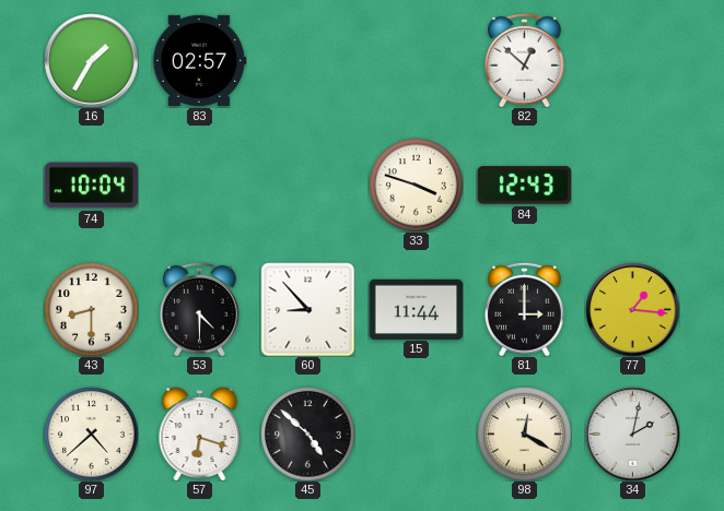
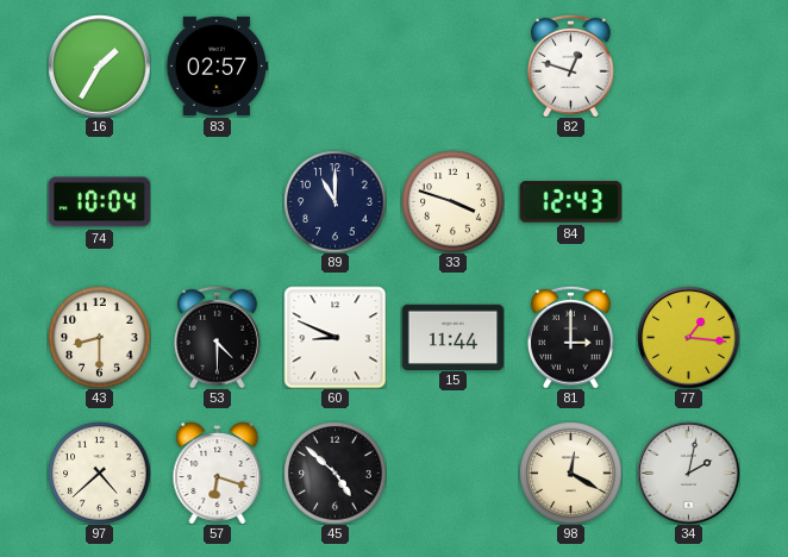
82: 12:52 -> 12:48
89: none -> 11:00
60: 8:53 -> 8:49
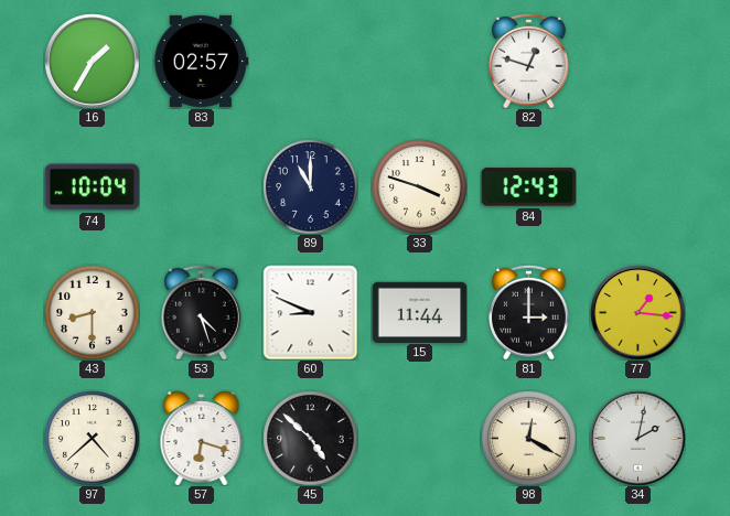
53: 4:30 -> 4:27
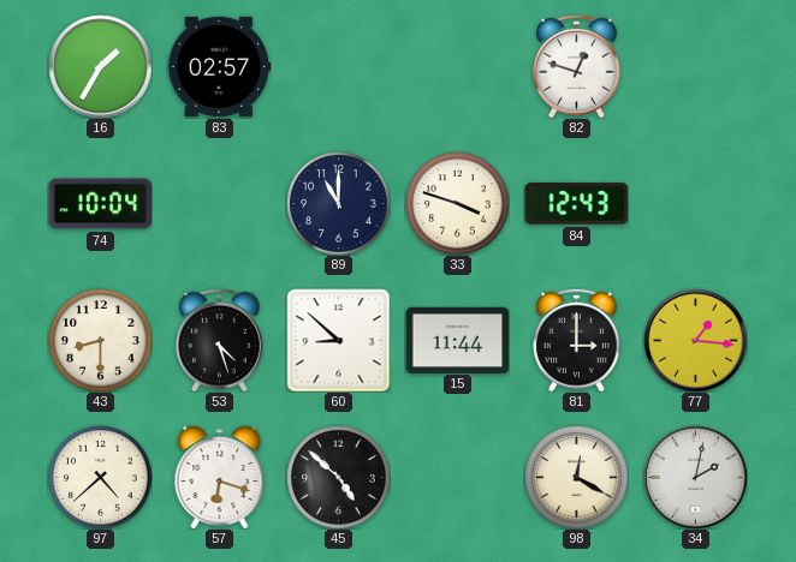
60: 8:49 -> 8:52
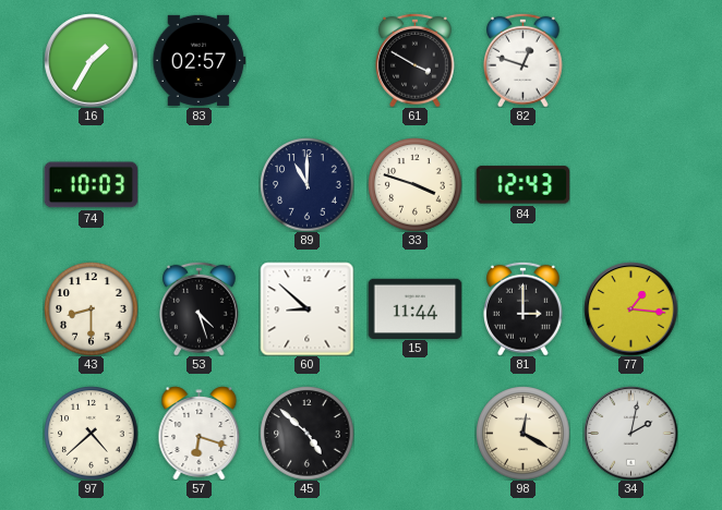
61: none -> 3:50
74: 10:04 -> 10:03
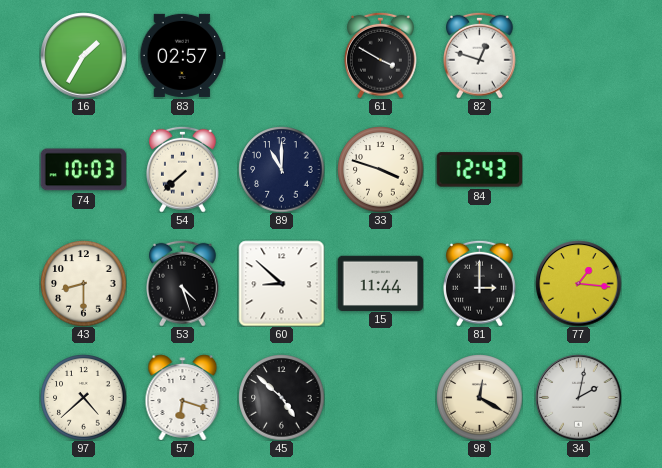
54: none -> 7:38
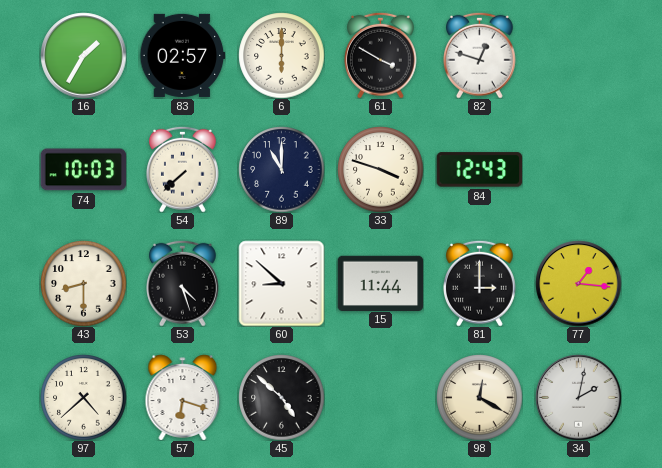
6: none -> 6:00
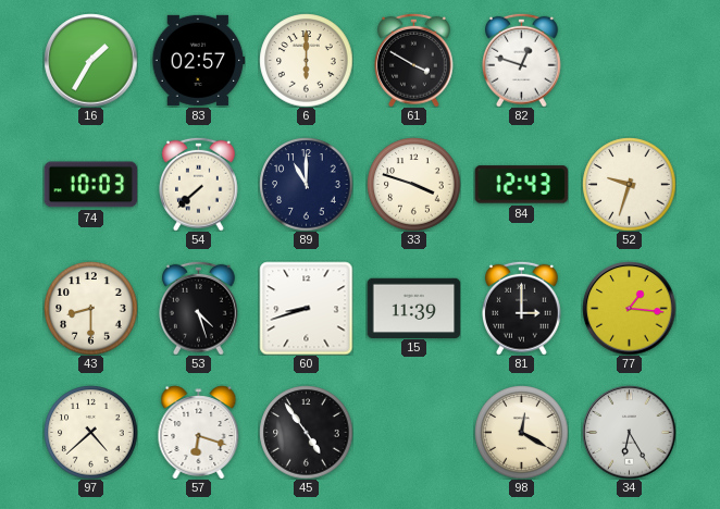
52: none -> 9:33
60: 8:52 -> 8:42
15: 11:44 -> 11:39
45: 4:52 -> 4:54
34: 2:02 -> 6:25
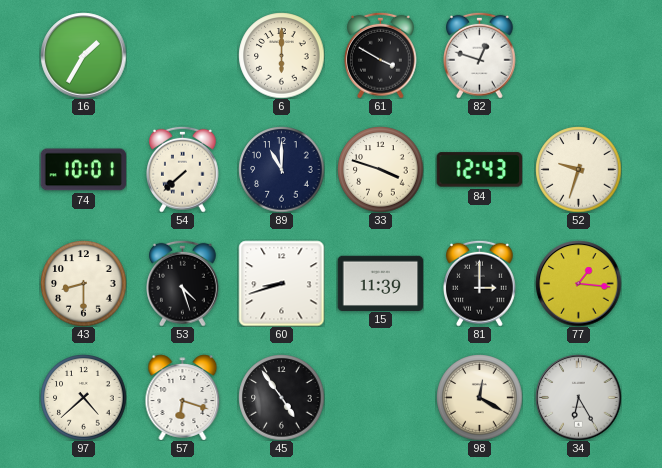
83: 02:57 -> none
74: 10:03 -> 10:01
